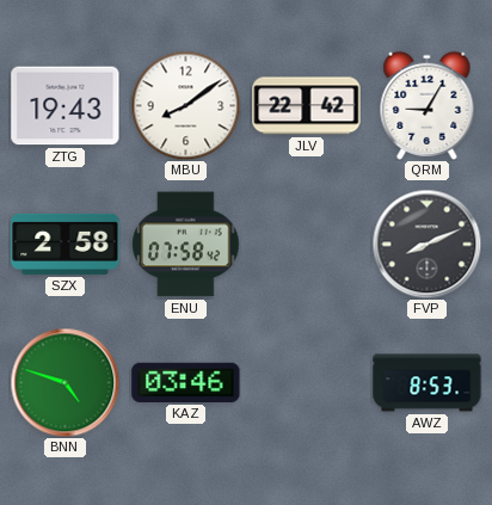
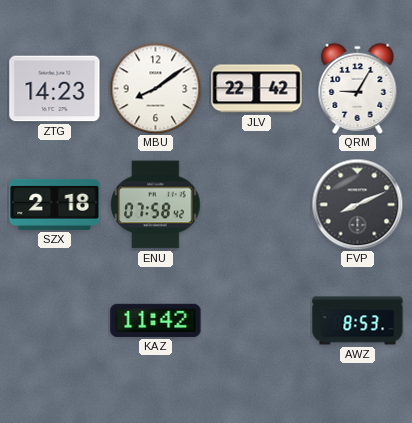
ZTG: 19:43 -> 14:23
SZX: 2:58 -> 2:18
BNN: 4:48 -> none
KAZ: 03:46 -> 11:42
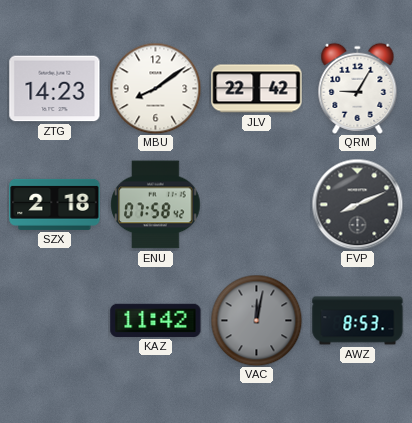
VAC: none -> 12:02
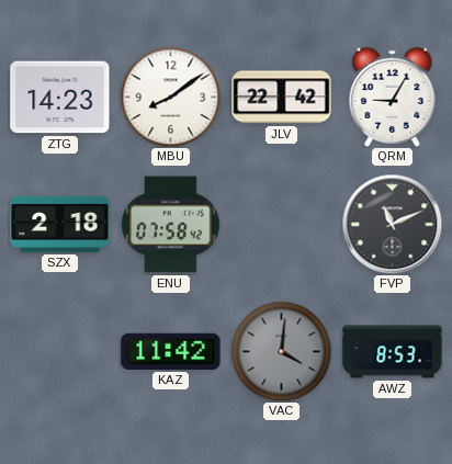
FVP: 8:11 -> 11:11
VAC: 12:02 -> 4:01
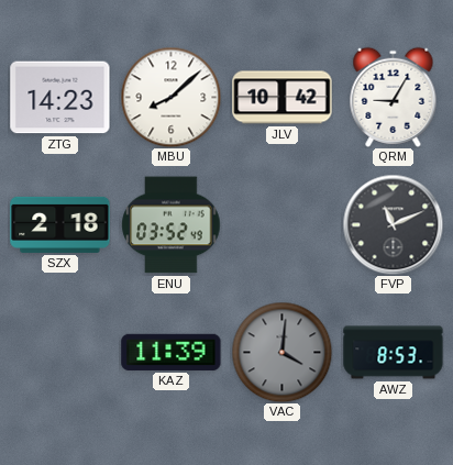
MBU: 8:09 -> 8:08
JLV: 22:42 -> 10:42
ENU: 07:58 -> 03:52
KAZ: 11:42 -> 11:39
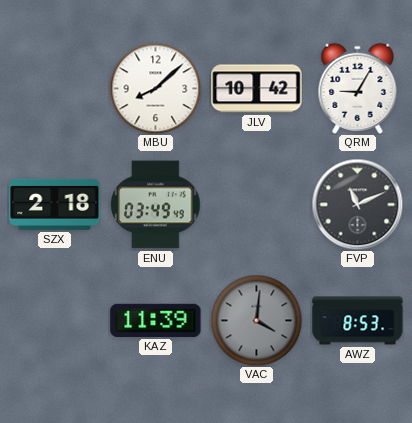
ZTG: 14:23 -> none
ENU: 03:52 -> 03:49
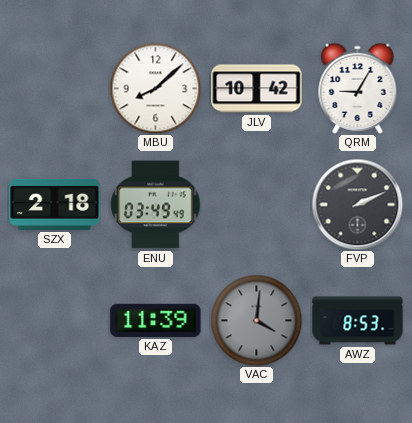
FVP: 11:11 -> 2:11
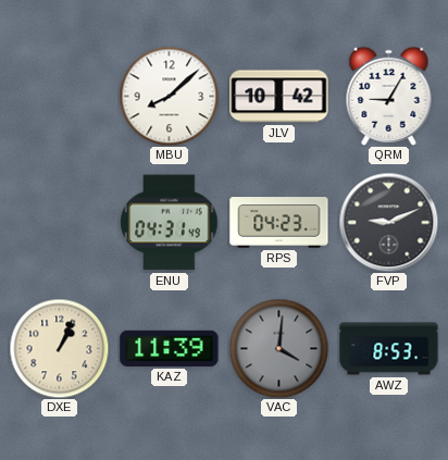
SZX: 2:18 -> none
ENU: 03:49 -> 04:31
RPS: none -> 04:23
FVP: 2:11 -> 9:11
DXE: none -> 1:04
